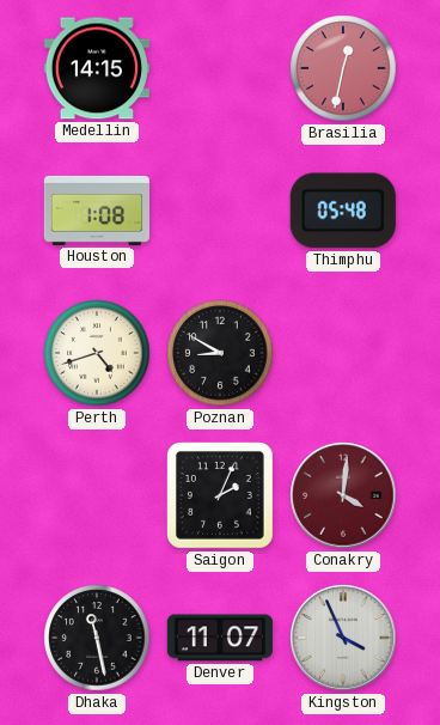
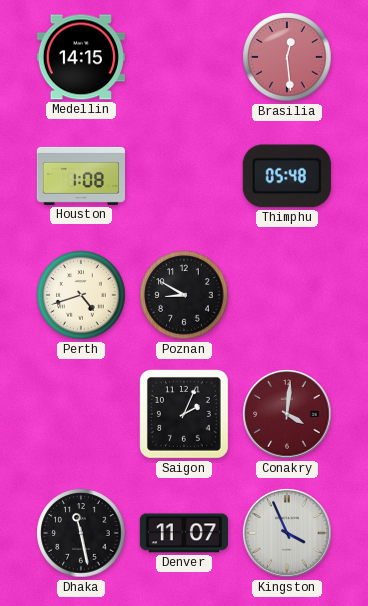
Brasilia: 12:32 -> 12:29
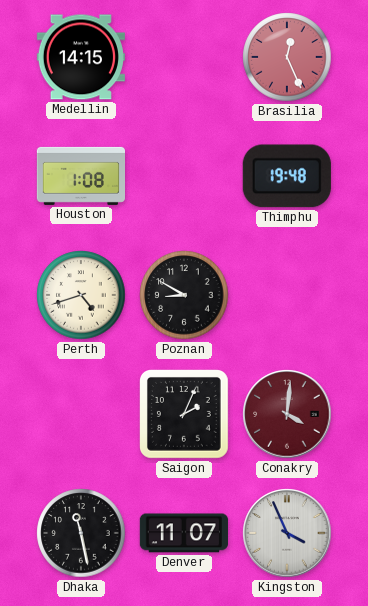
Brasilia: 12:29 -> 12:26
Thimphu: 05:48 -> 19:48
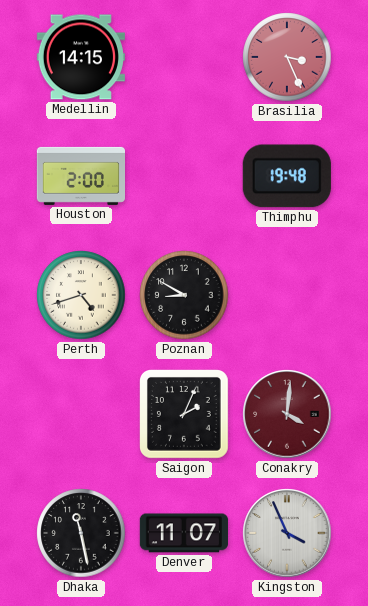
Brasilia: 12:26 -> 3:26
Houston: 1:08 -> 2:00
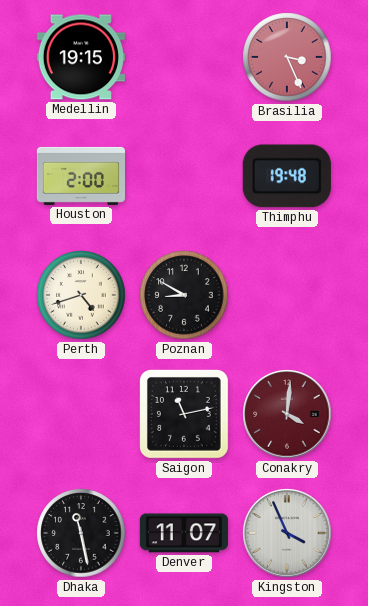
Medellin: 14:15 -> 19:15
Saigon: 2:04 -> 11:13
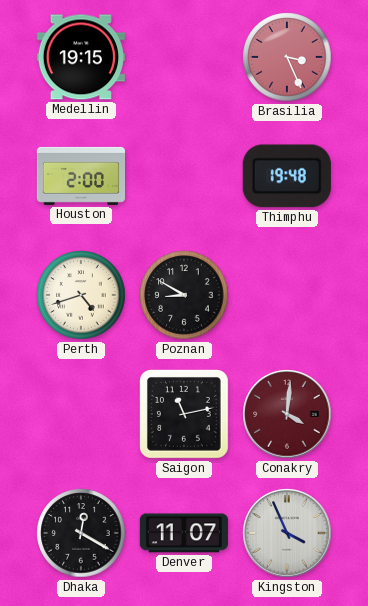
Dhaka: 11:28 -> 12:20
